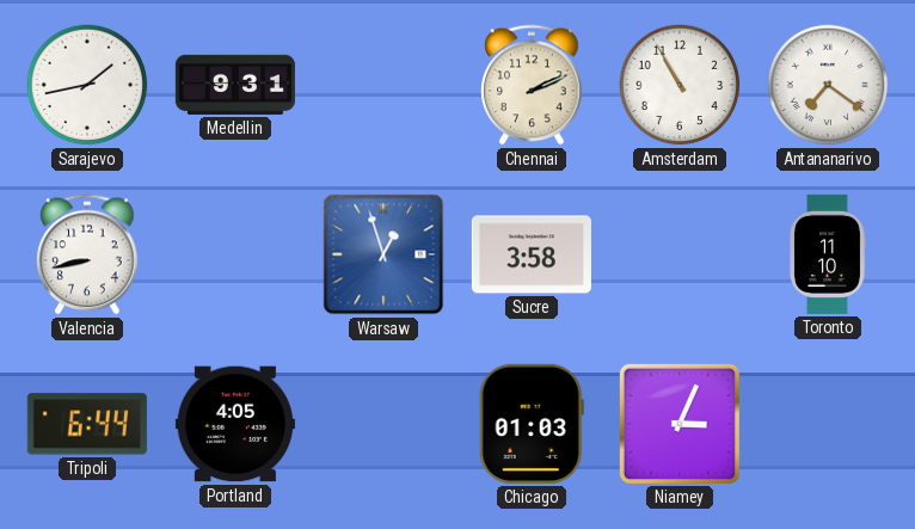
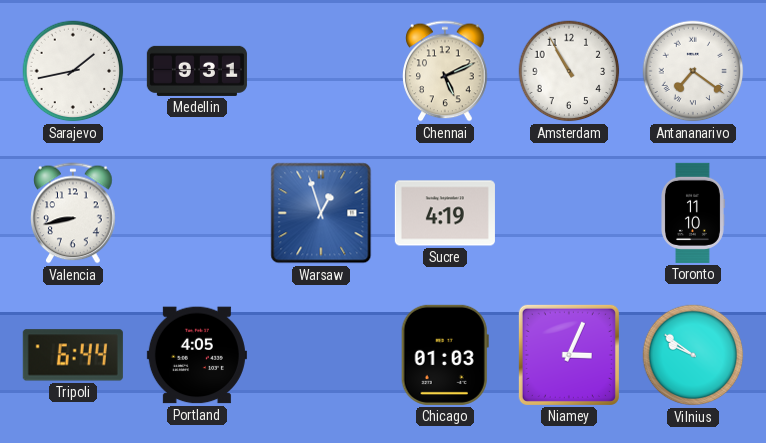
Chennai: 2:11 -> 5:11
Sucre: 3:58 -> 4:19
Vilnius: none -> 9:51
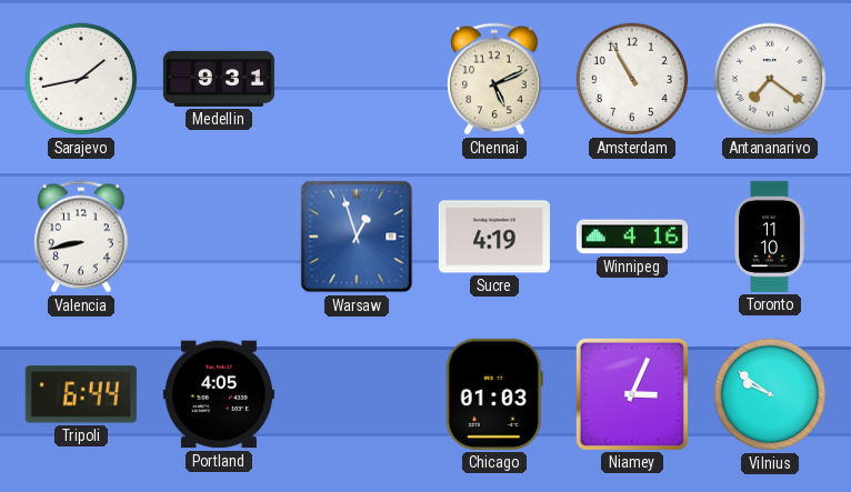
Winnipeg: none -> 4:16
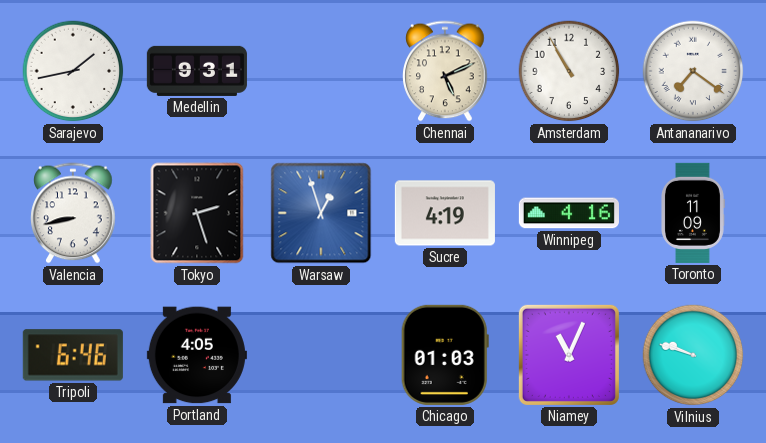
Tokyo: none -> 2:27
Toronto: 11:10 -> 11:09
Tripoli: 6:44 -> 6:46
Niamey: 3:04 -> 11:04
Vilnius: 9:51 -> 9:48
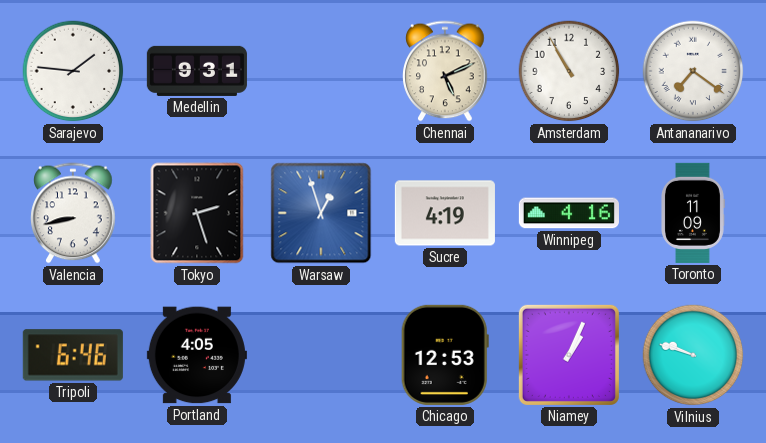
Sarajevo: 1:43 -> 1:46
Chicago: 01:03 -> 12:53
Niamey: 11:04 -> 1:04
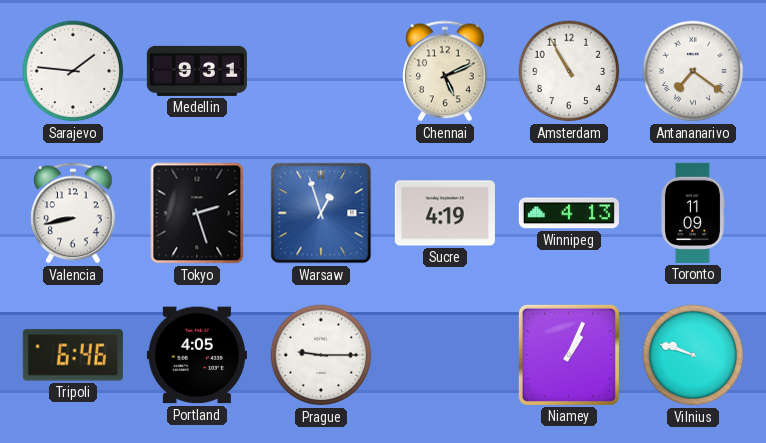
Winnipeg: 4:16 -> 4:13
Prague: none -> 9:15
Chicago: 12:53 -> none
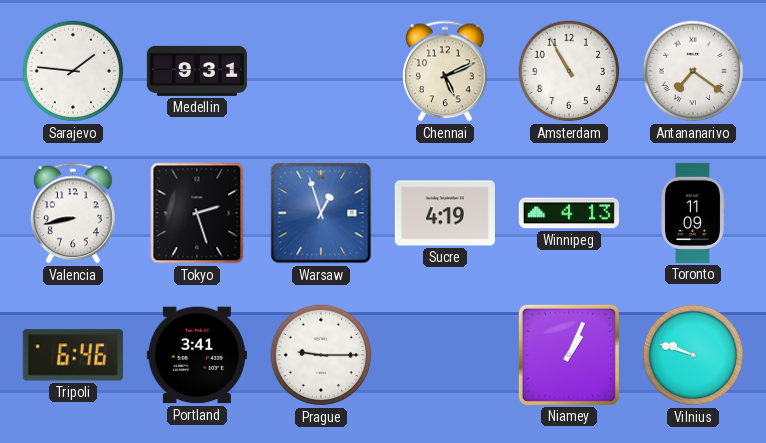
Portland: 4:05 -> 3:41
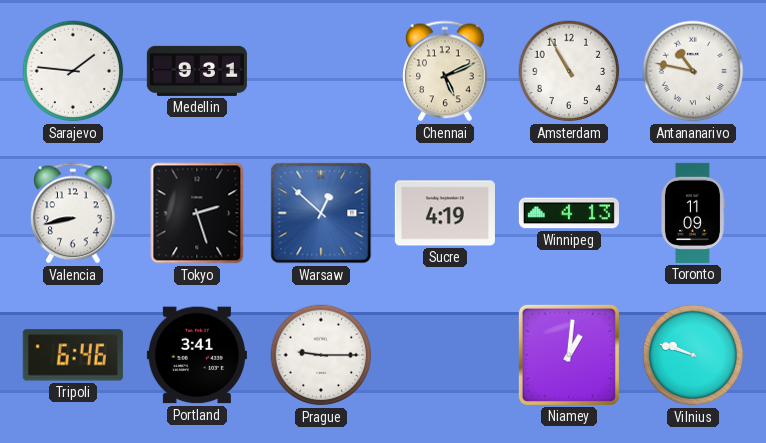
Antananarivo: 7:21 -> 10:47
Warsaw: 12:57 -> 12:52
Niamey: 1:04 -> 1:01
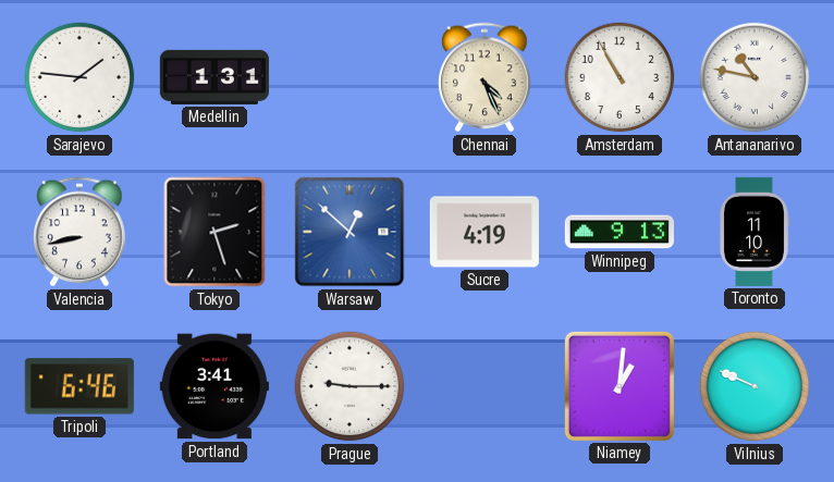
Medellin: 9:31 -> 1:31
Chennai: 5:11 -> 4:26
Winnipeg: 4:13 -> 9:13
Toronto: 11:09 -> 11:10
Vilnius: 9:48 -> 9:49
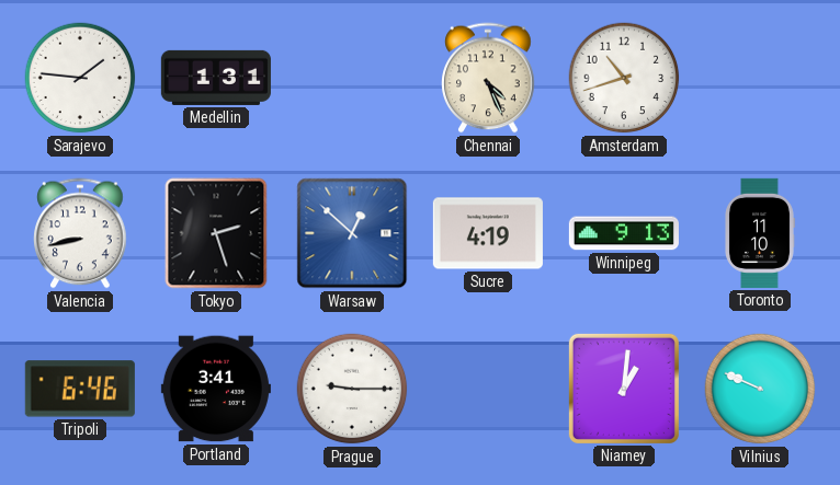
Amsterdam: 10:55 -> 10:42
Antananarivo: 10:47 -> none
